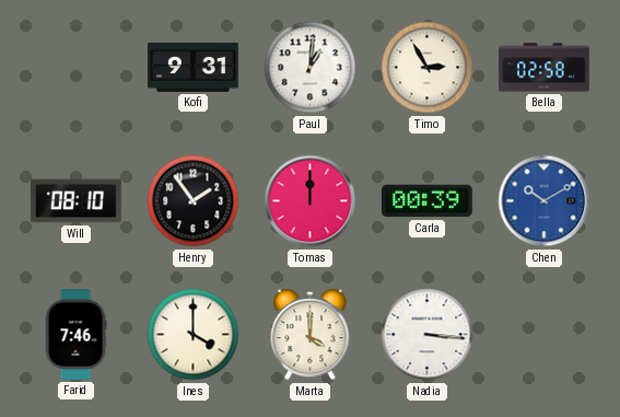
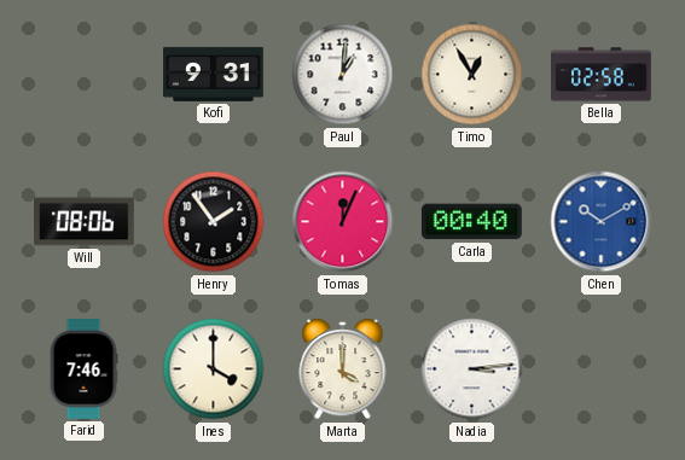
Timo: 2:55 -> 12:55
Will: 08:10 -> 08:06
Tomas: 12:00 -> 12:04
Carla: 00:39 -> 00:40
Nadia: 3:16 -> 3:14
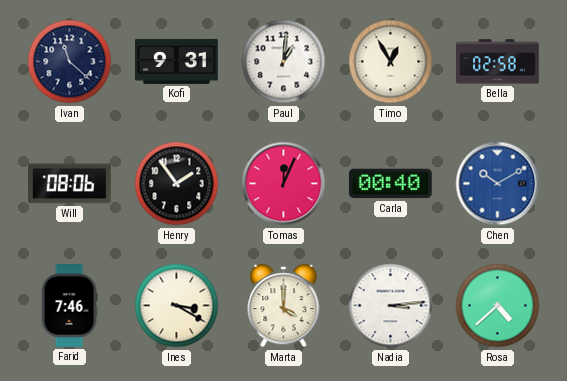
Ivan: none -> 11:22
Ines: 4:00 -> 3:20
Rosa: none -> 4:38
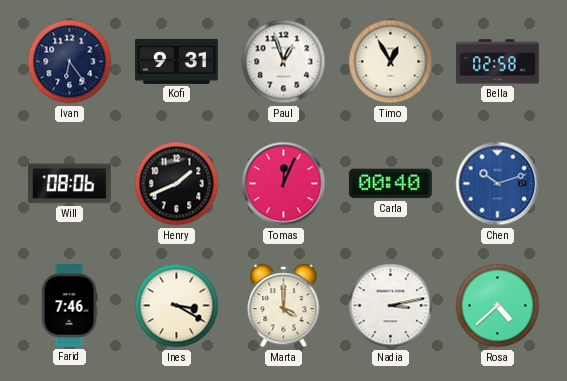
Ivan: 11:22 -> 6:24
Paul: 1:01 -> 12:57
Henry: 1:54 -> 1:41
Chen: 10:10 -> 10:12
Nadia: 3:14 -> 3:13
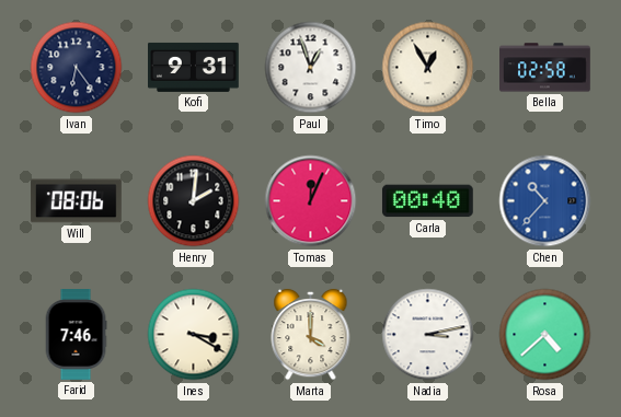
Henry: 1:41 -> 2:01
Chen: 10:12 -> 10:37
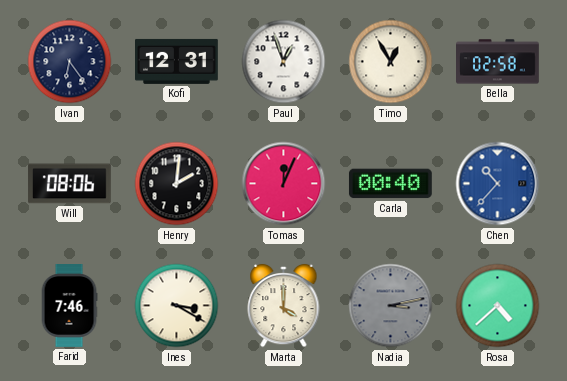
Kofi: 9:31 -> 12:31
Nadia dial: white -> grey
